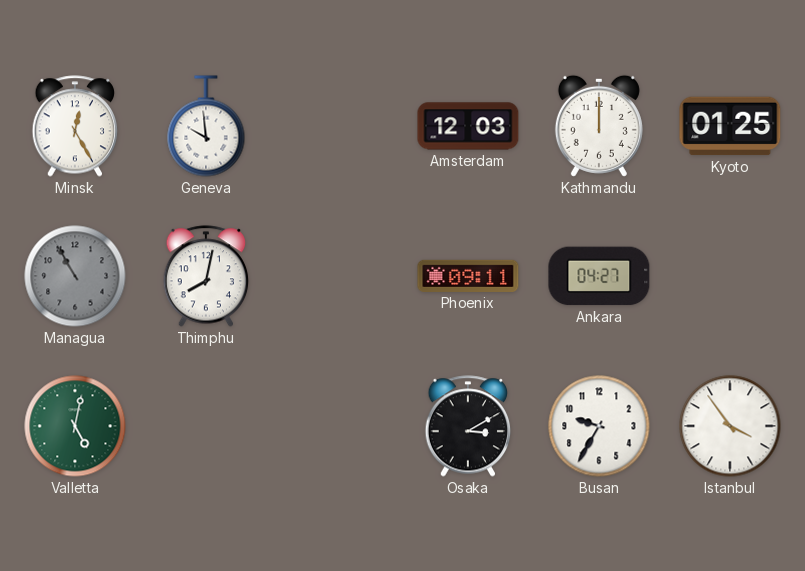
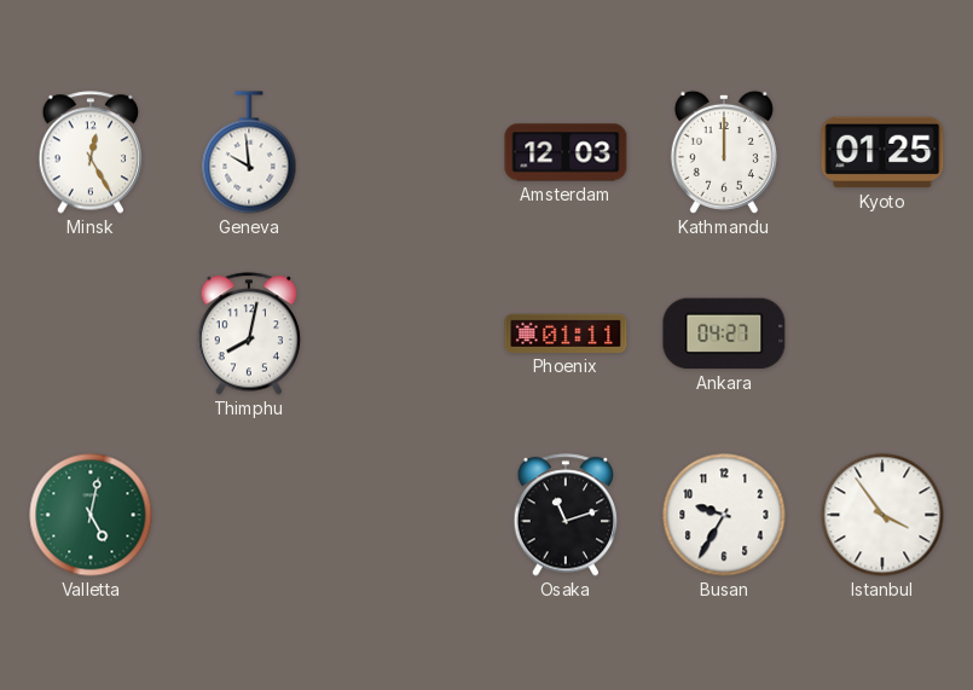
Managua: 10:55 -> none
Phoenix: 09:11 -> 01:11
Osaka: 3:10 -> 11:12
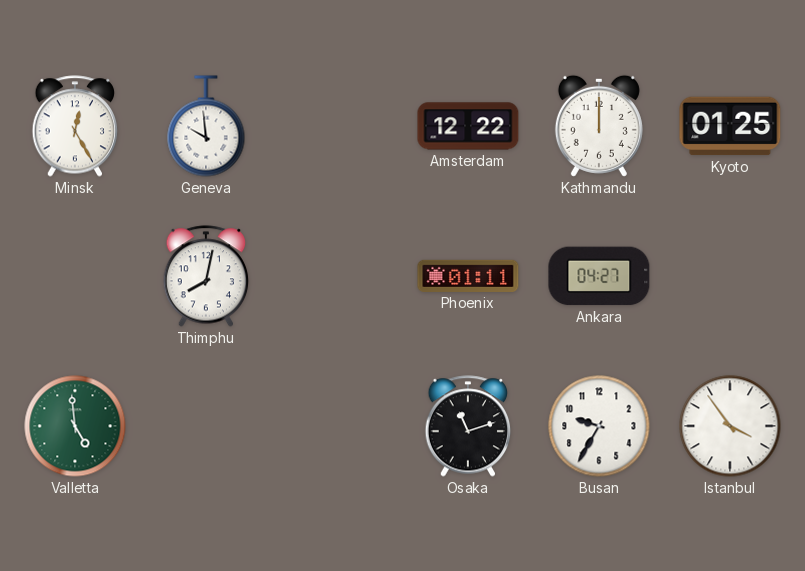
Amsterdam: 12:03 -> 12:22
Valletta: 5:02 -> 4:59
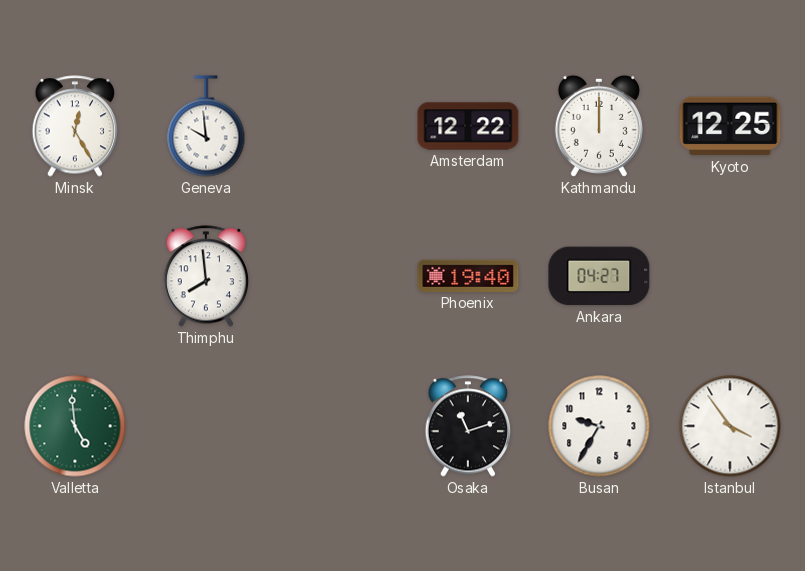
Kyoto: 01:25 -> 12:25
Thimphu: 8:02 -> 7:59
Phoenix: 01:11 -> 19:40
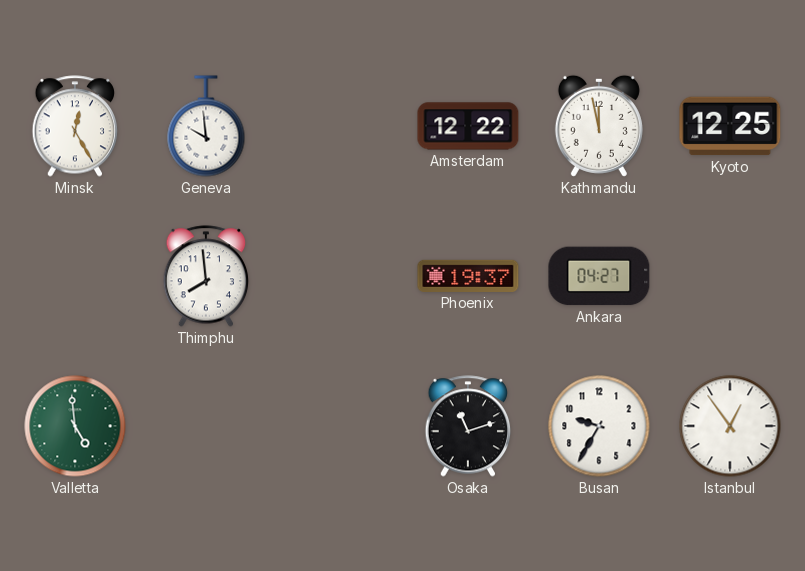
Kathmandu: 12:00 -> 11:58
Phoenix: 19:40 -> 19:37
Istanbul: 3:54 -> 12:54
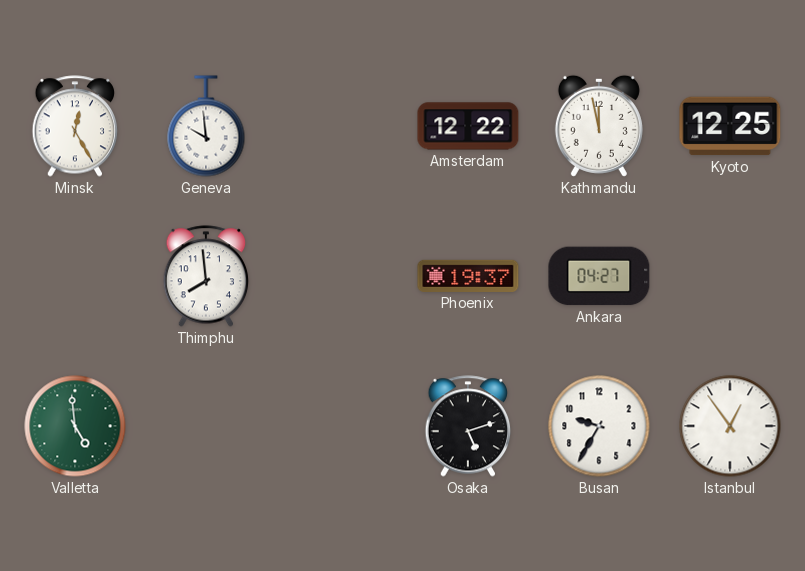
Osaka: 11:12 -> 5:12
